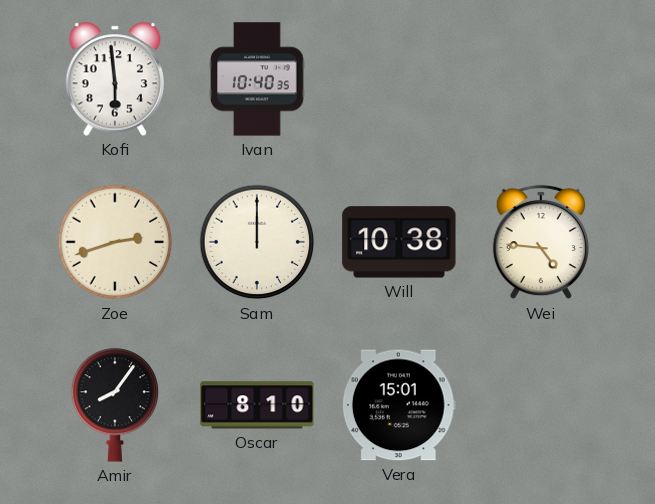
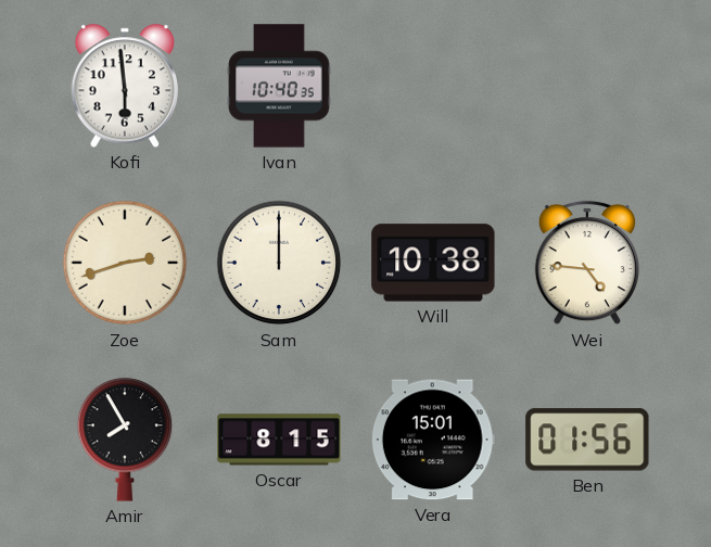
Amir: 8:06 -> 7:55
Oscar: 8:10 -> 8:15
Ben: none -> 01:56
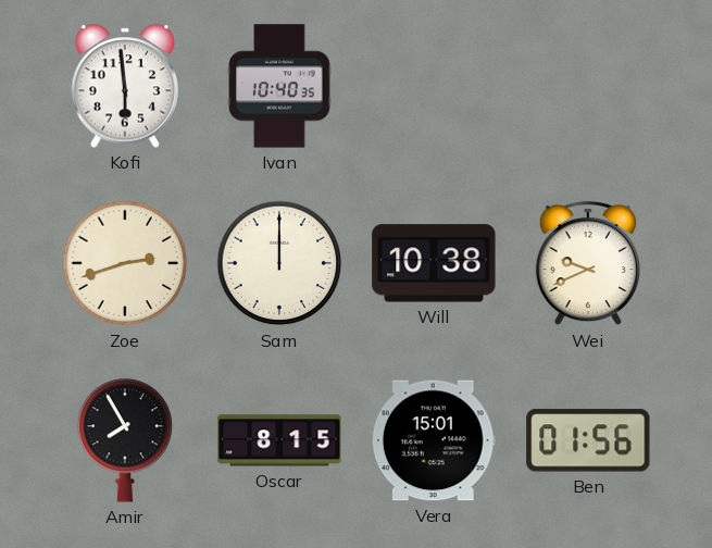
Wei: 4:46 -> 9:41
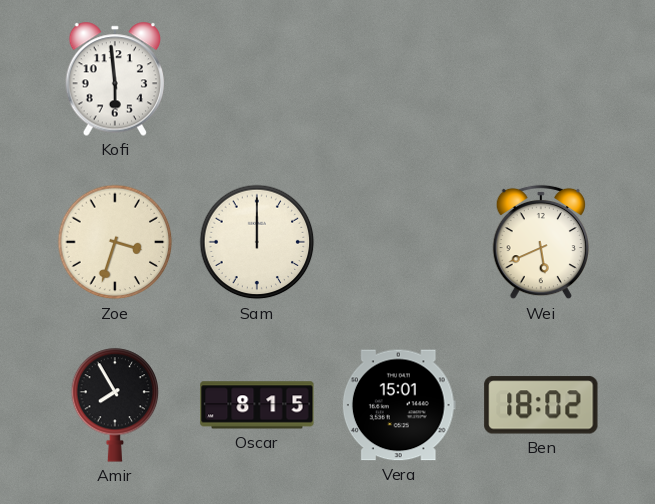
Ivan: 10:40 -> none
Zoe: 2:42 -> 3:33
Will: 10:38 -> none
Wei: 9:41 -> 5:41
Ben: 01:56 -> 18:02
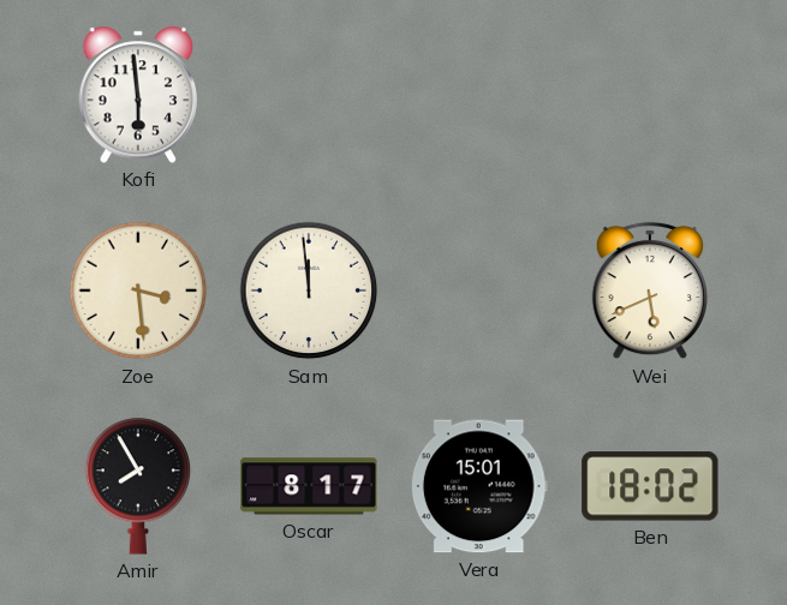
Zoe: 3:33 -> 3:29
Sam: 12:00 -> 11:59
Oscar: 8:15 -> 8:17
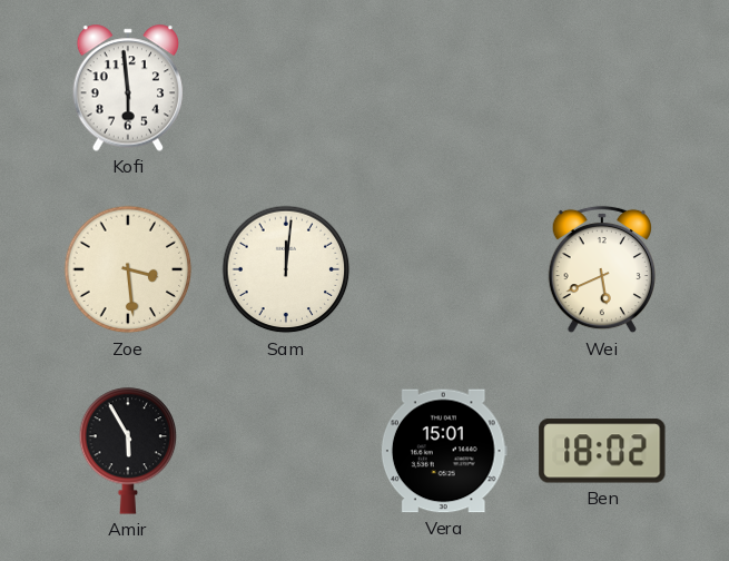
Sam: 11:59 -> 12:01
Amir: 7:55 -> 5:55
Oscar: 8:17 -> none
